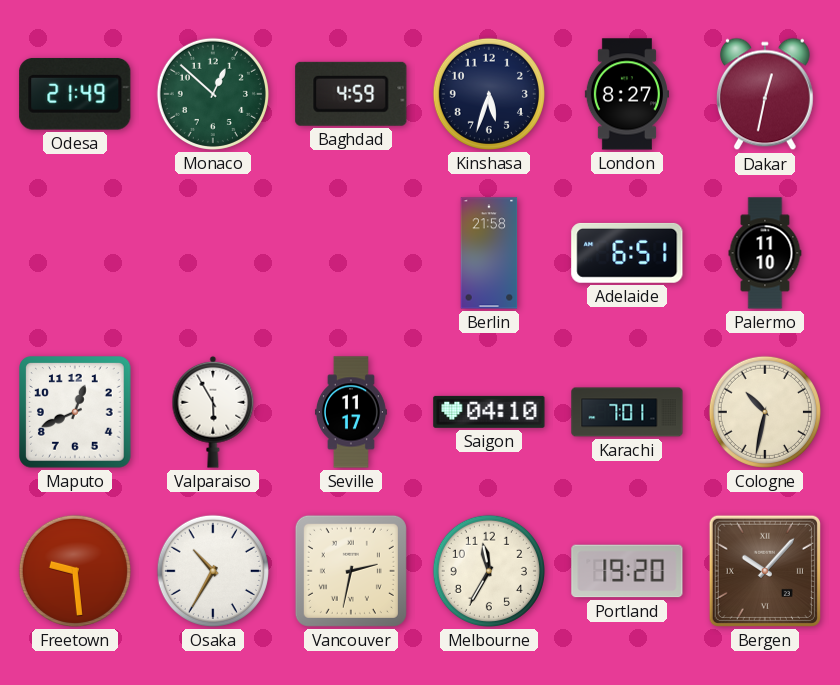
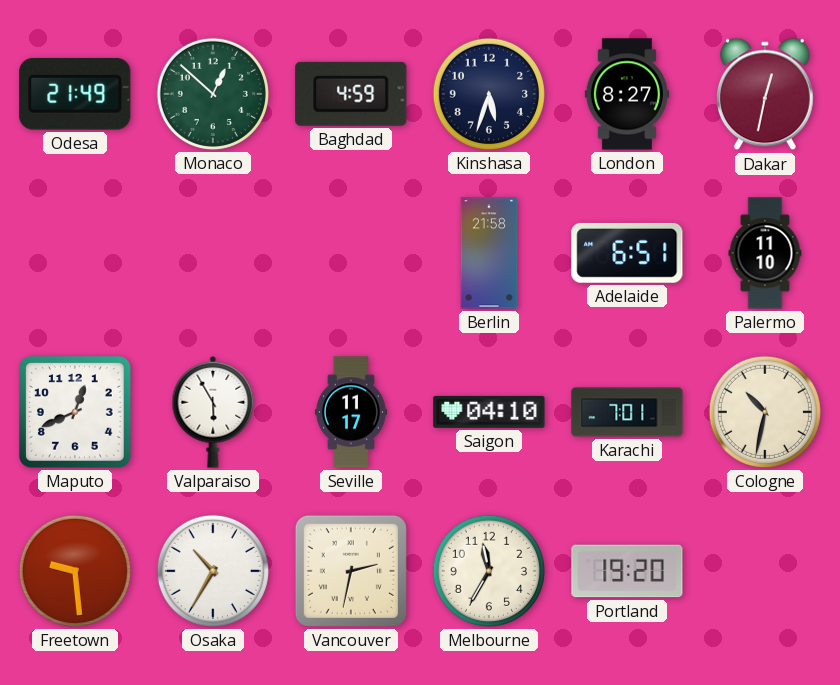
Bergen: 10:07 -> none
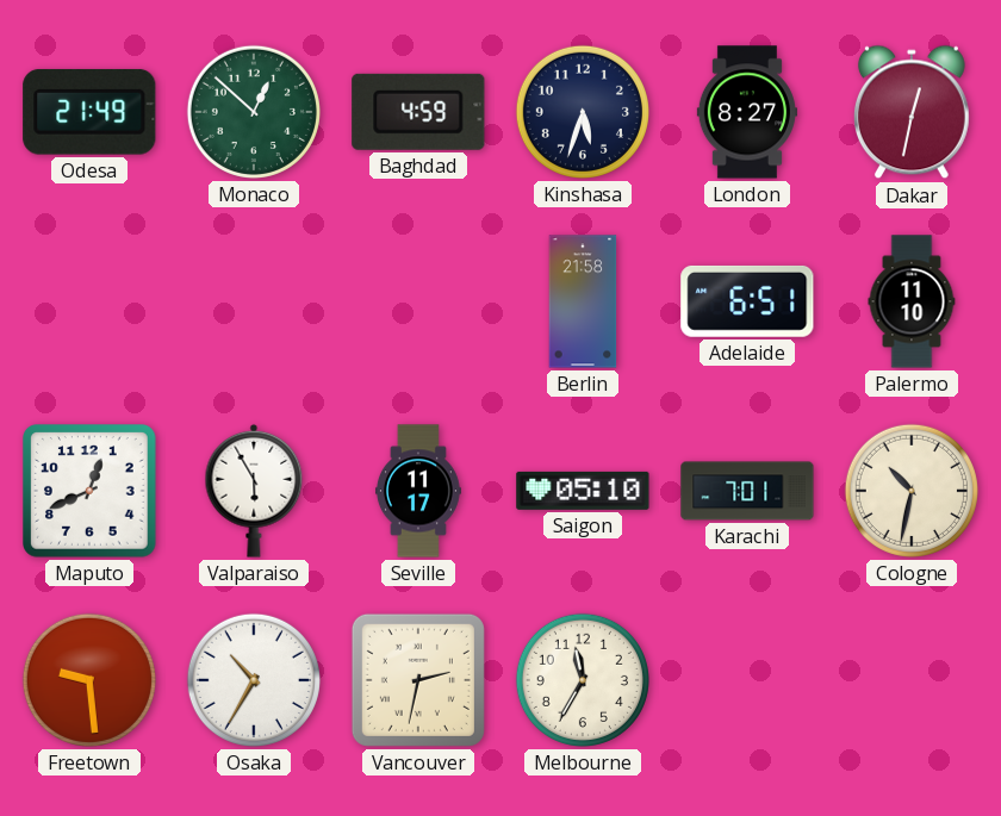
Saigon: 04:10 -> 05:10
Portland: 19:20 -> none
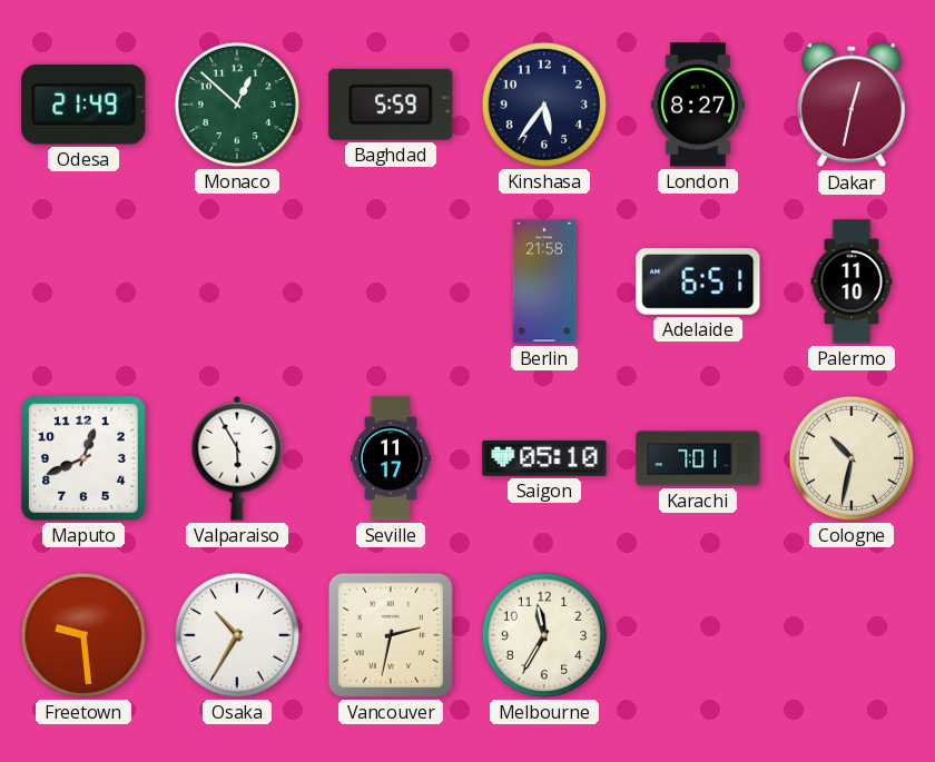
Baghdad: 4:59 -> 5:59
Kinshasa: 5:33 -> 5:36
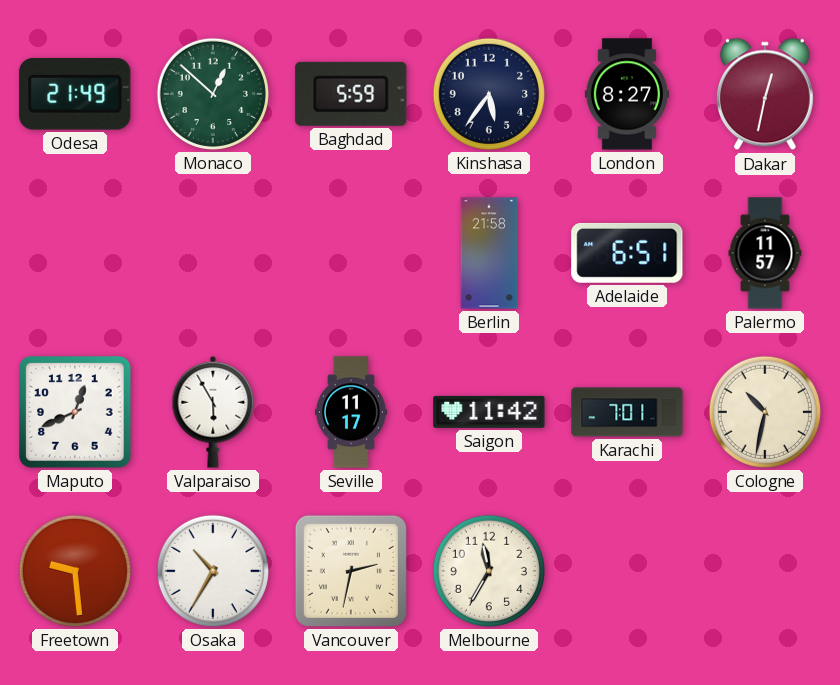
Palermo: 11:10 -> 11:57
Saigon: 05:10 -> 11:42
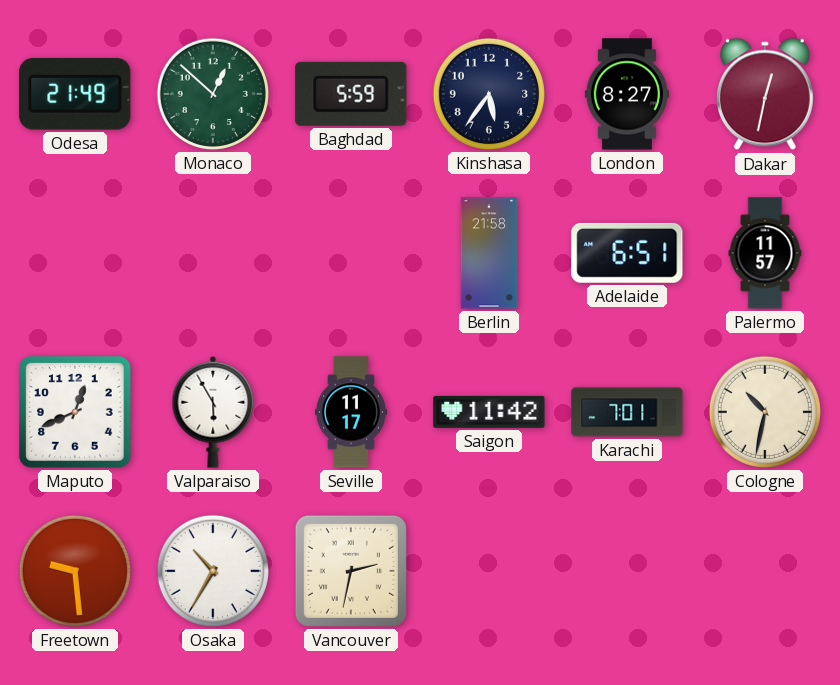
Melbourne: 11:35 -> none
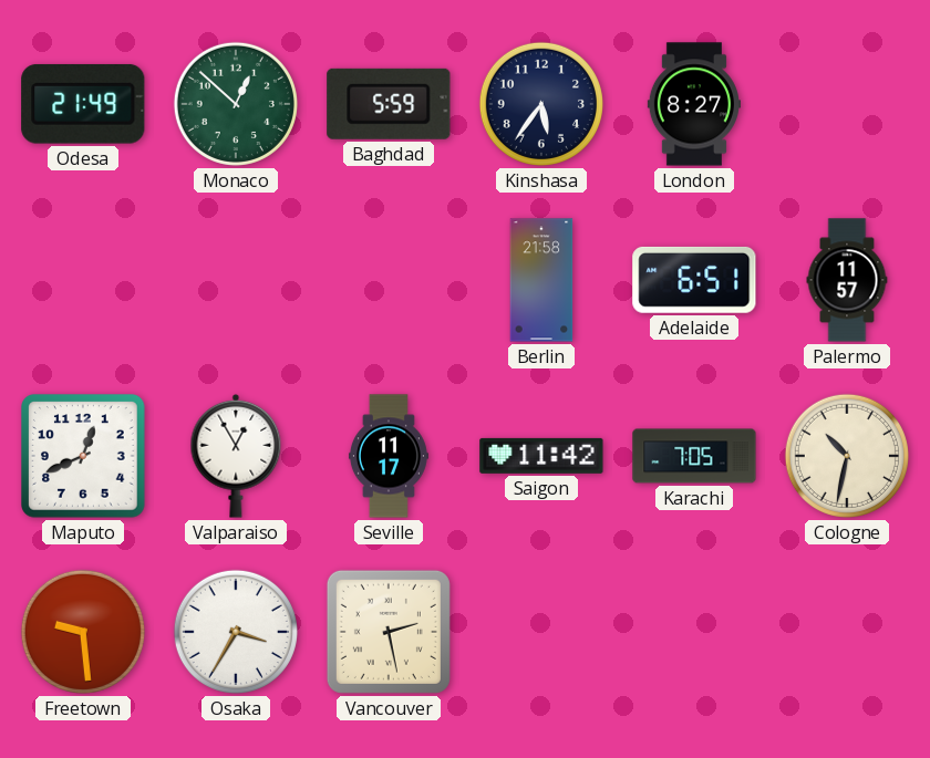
Dakar: 12:32 -> none
Valparaiso: 5:55 -> 12:55
Karachi: 7:01 -> 7:05
Osaka: 10:35 -> 3:35
Vancouver: 2:32 -> 2:28
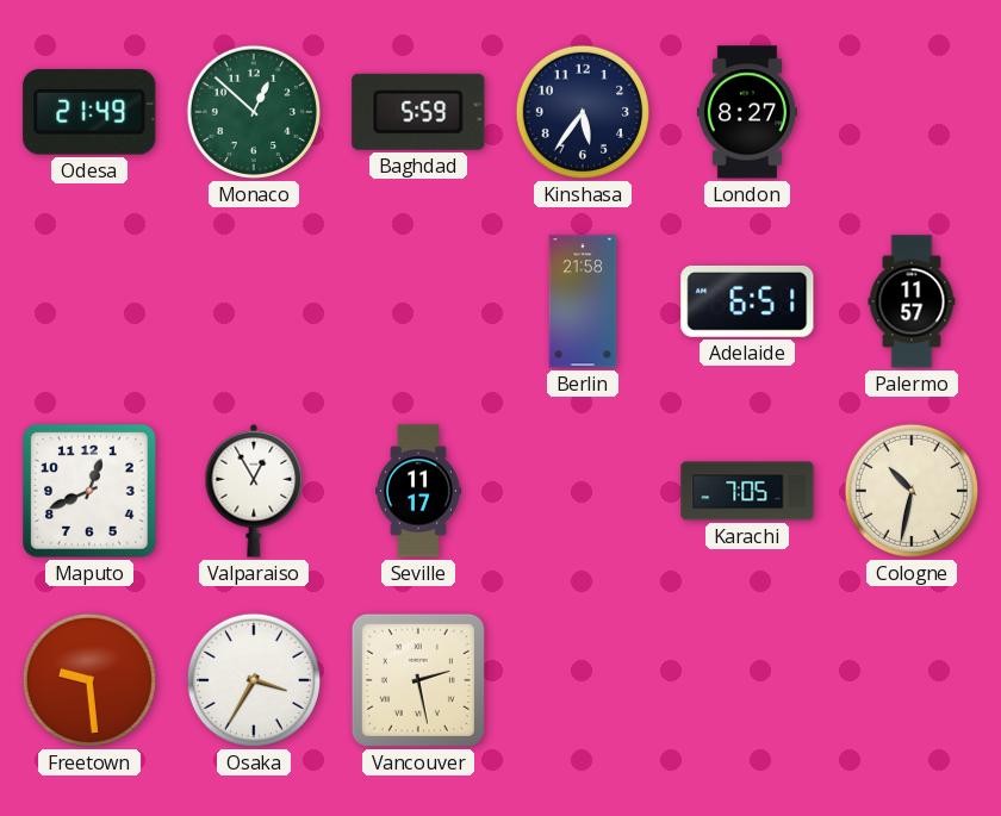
Saigon: 11:42 -> none
